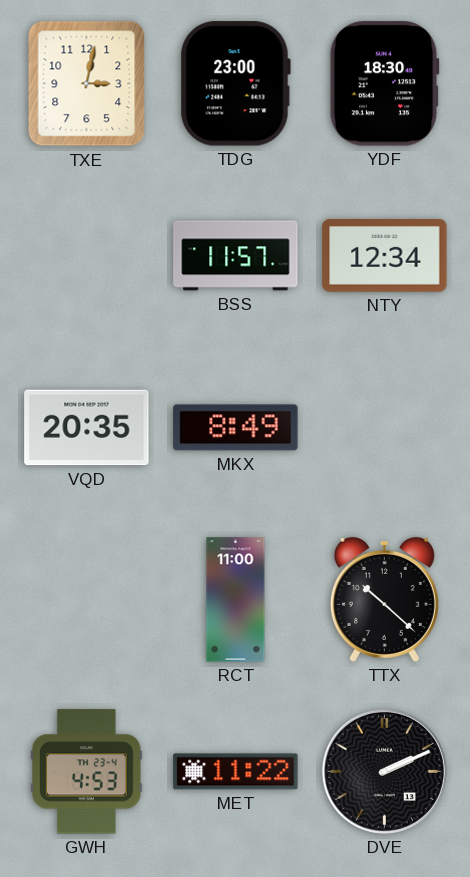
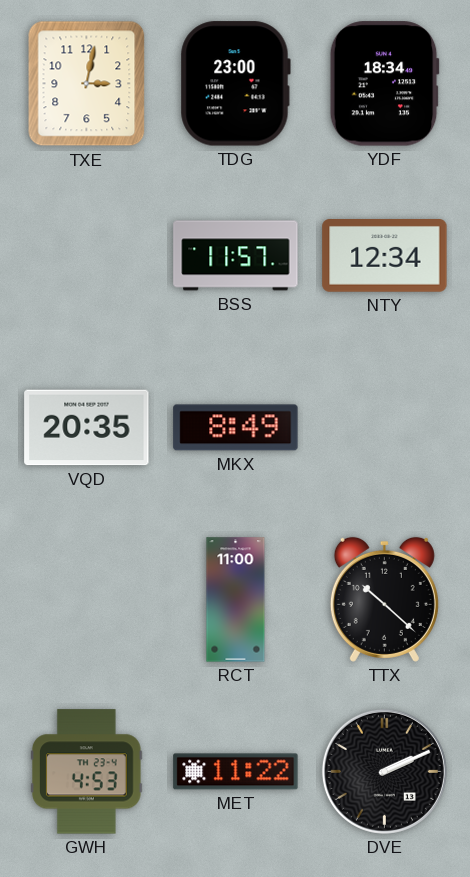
YDF: 18:30 -> 18:34
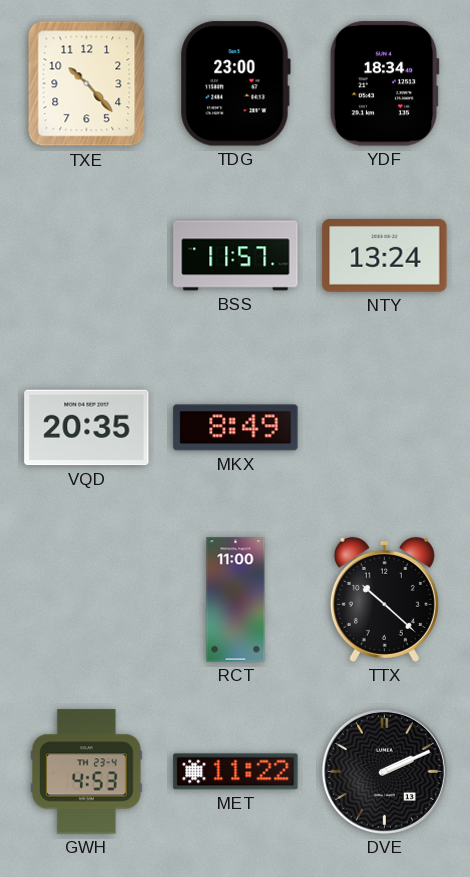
TXE: 3:02 -> 10:23
NTY: 12:34 -> 13:24
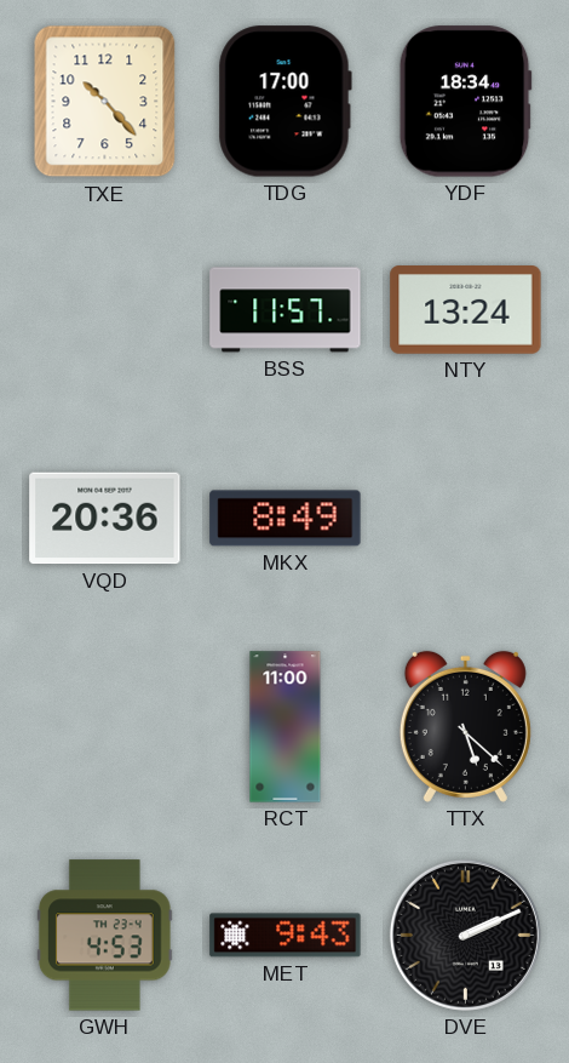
TDG: 23:00 -> 17:00
VQD: 20:35 -> 20:36
TTX: 10:22 -> 5:22
MET: 11:22 -> 9:43
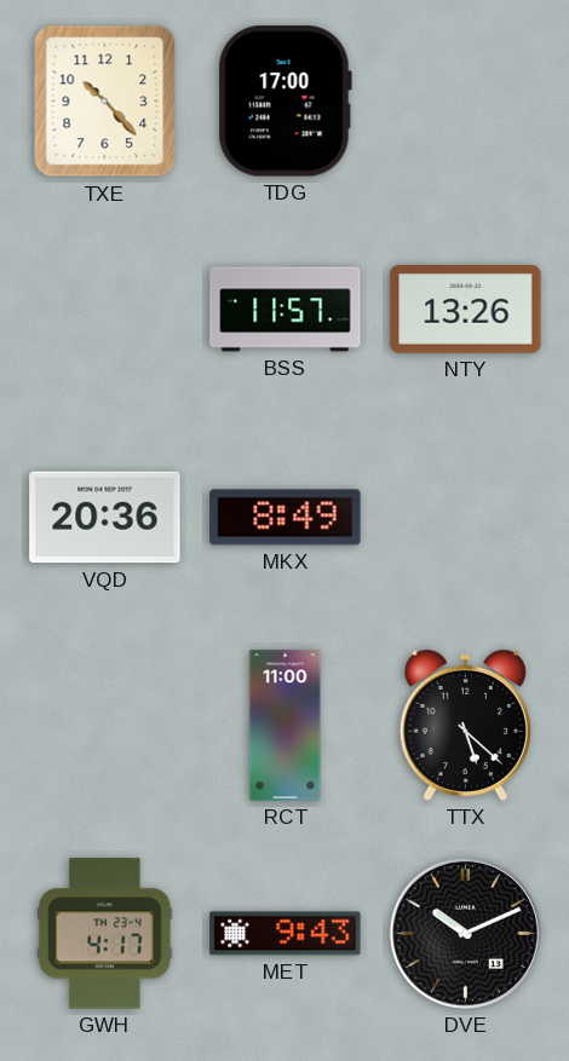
YDF: 18:34 -> none
NTY: 13:24 -> 13:26
GWH: 4:53 -> 4:17
DVE: 2:11 -> 10:11
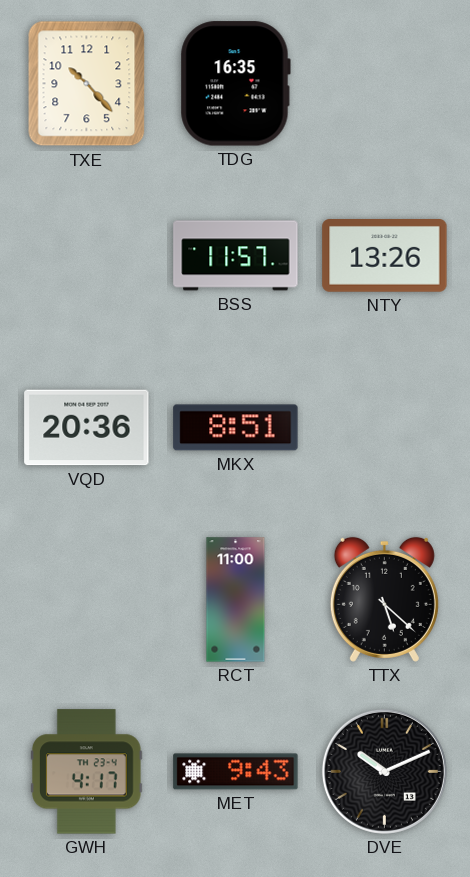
TDG: 17:00 -> 16:35
MKX: 8:49 -> 8:51
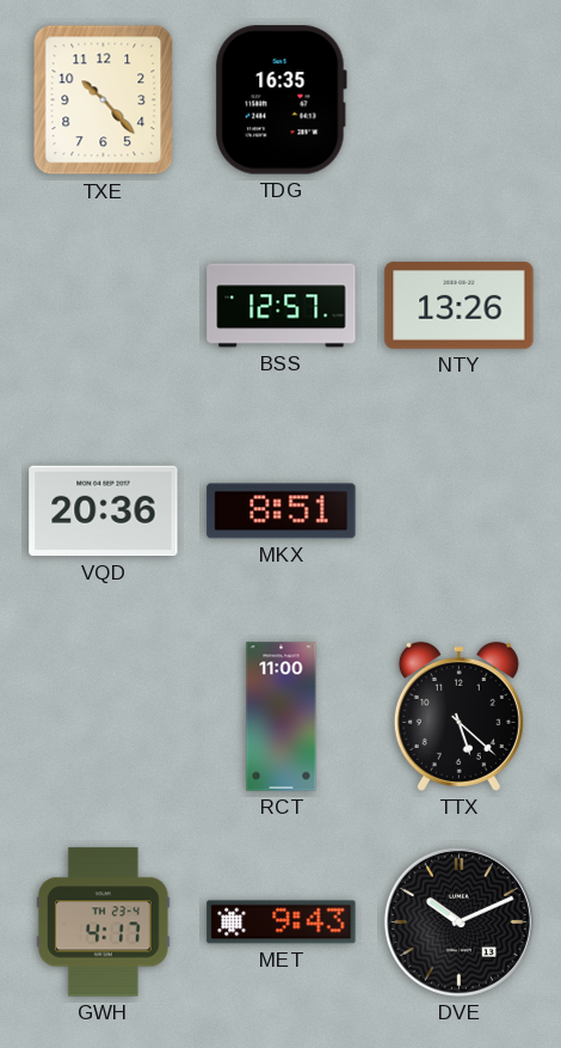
BSS: 11:57 -> 12:57
